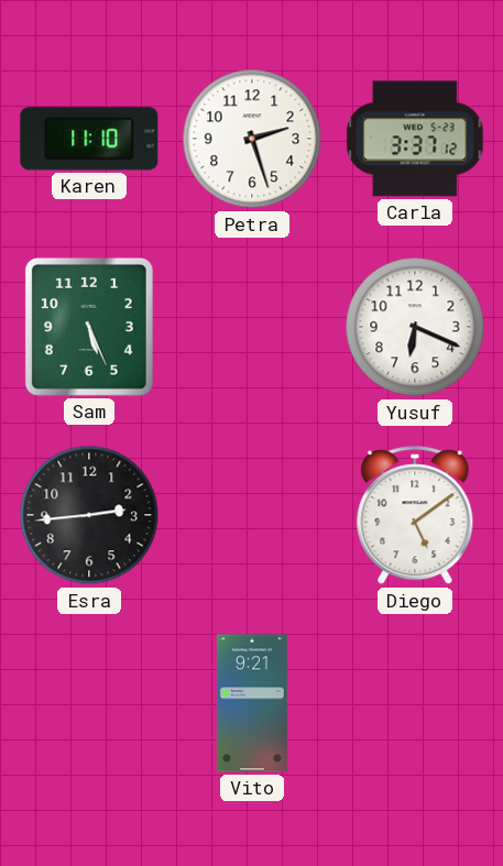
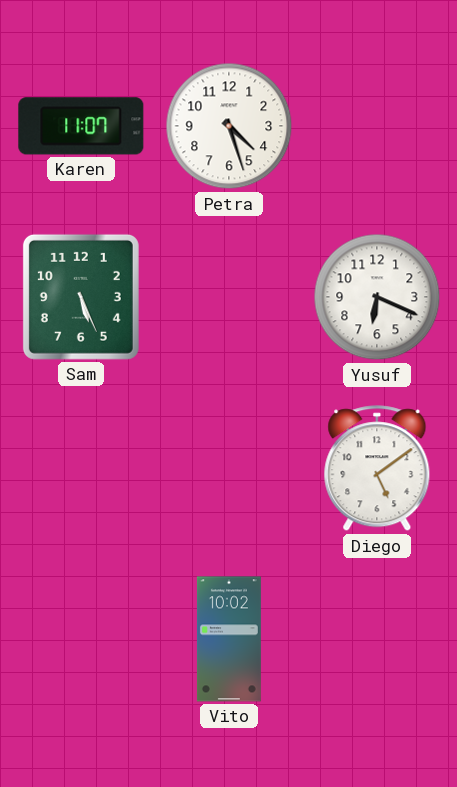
Karen: 11:10 -> 11:07
Petra: 2:27 -> 4:27
Carla: 3:37 -> none
Esra: 2:44 -> none
Vito: 9:21 -> 10:02
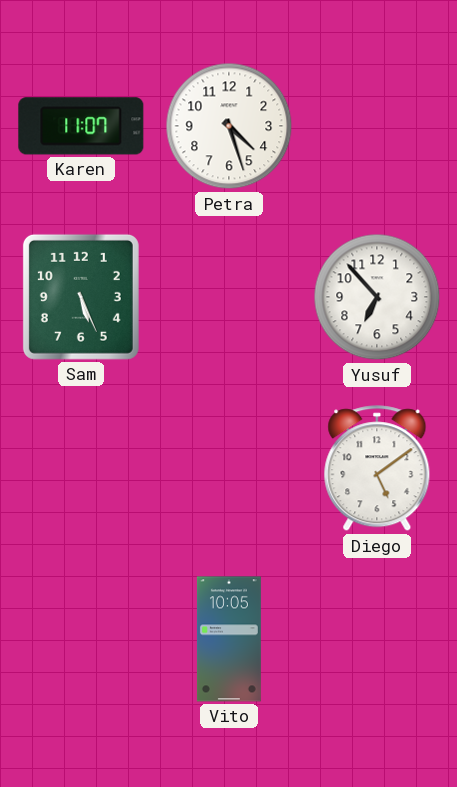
Yusuf: 6:19 -> 6:53
Vito: 10:02 -> 10:05
